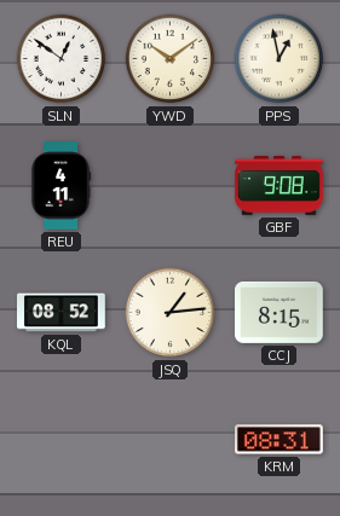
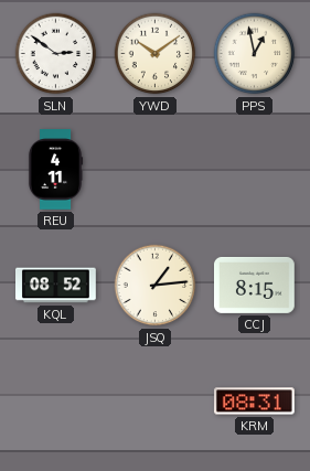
SLN: 12:51 -> 2:51
GBF: 9:08 -> none
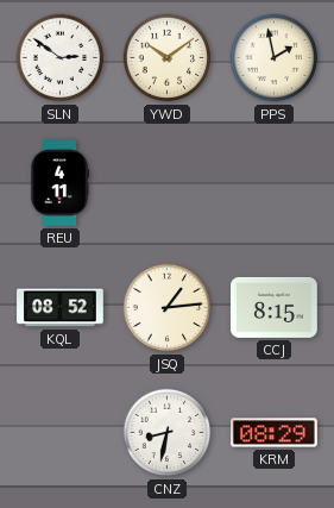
PPS: 12:58 -> 1:58
CNZ: none -> 8:32
KRM: 08:31 -> 08:29
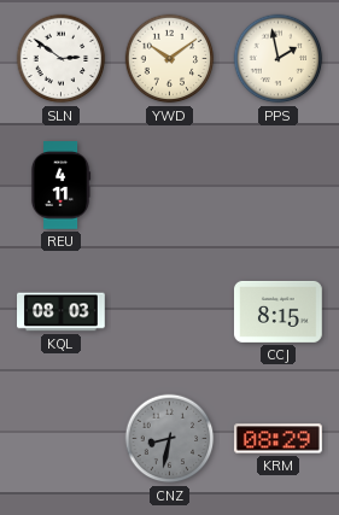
KQL: 08:52 -> 08:03
JSQ: 1:14 -> none
CNZ dial: white -> grey
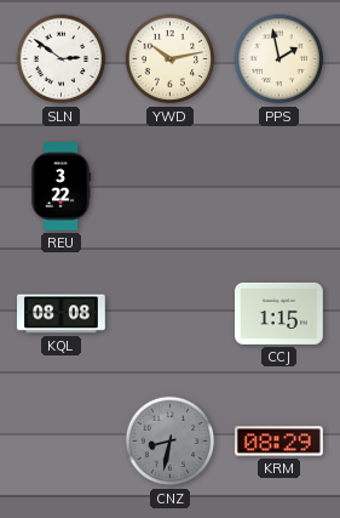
YWD: 10:09 -> 10:13
REU: 4:11 -> 3:22
KQL: 08:03 -> 08:08
CCJ: 8:15 -> 1:15
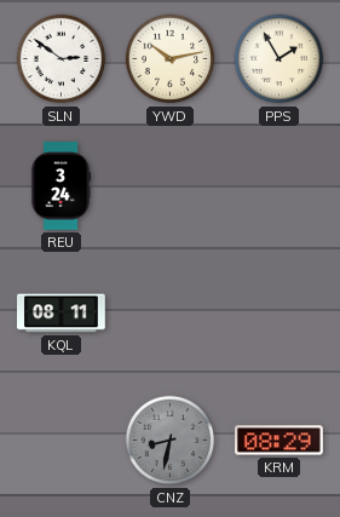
PPS: 1:58 -> 1:55
REU: 3:22 -> 3:24
KQL: 08:08 -> 08:11
CCJ: 1:15 -> none
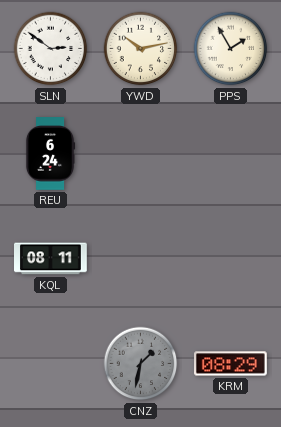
REU: 3:24 -> 6:24
CNZ: 8:32 -> 1:32
